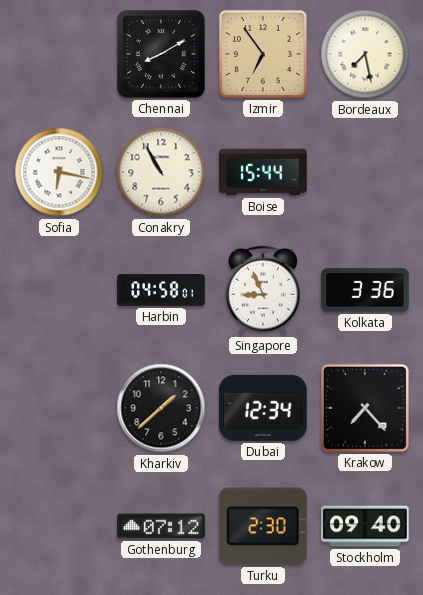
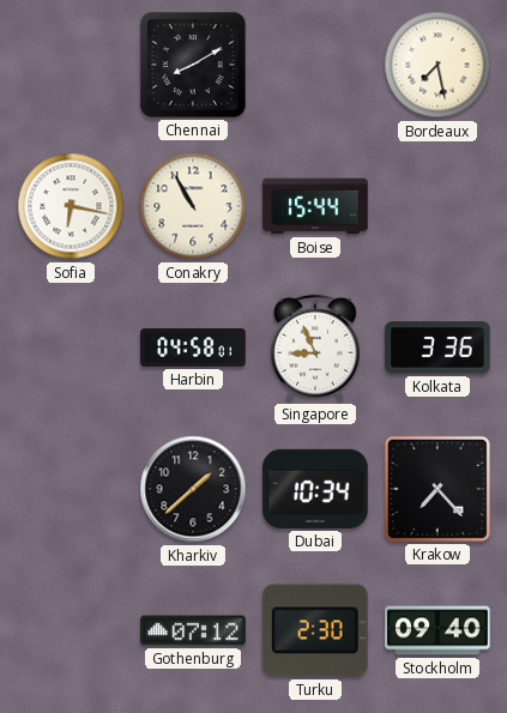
Izmir: 6:54 -> none
Dubai: 12:34 -> 10:34
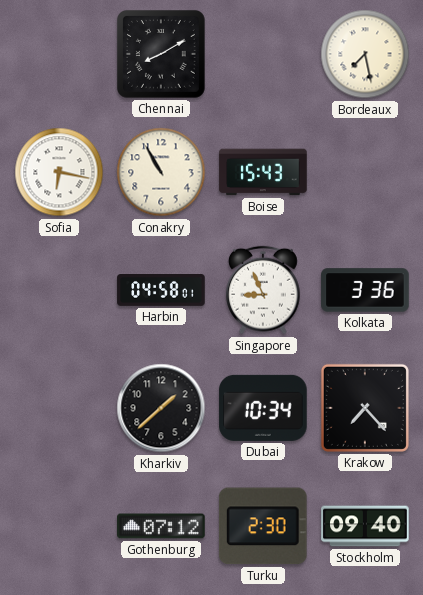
Boise: 15:44 -> 15:43
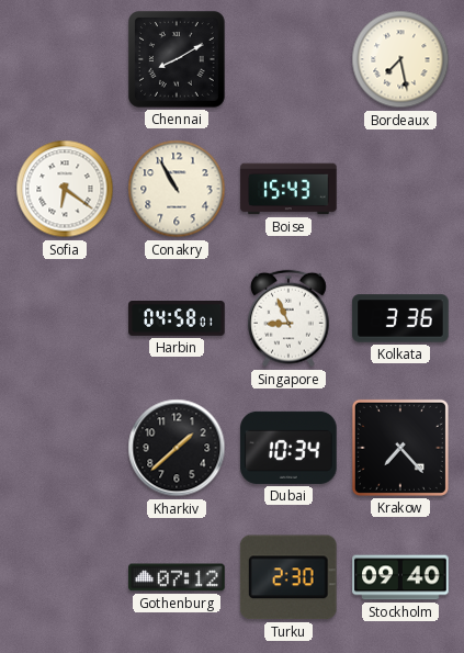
Sofia: 6:17 -> 6:21
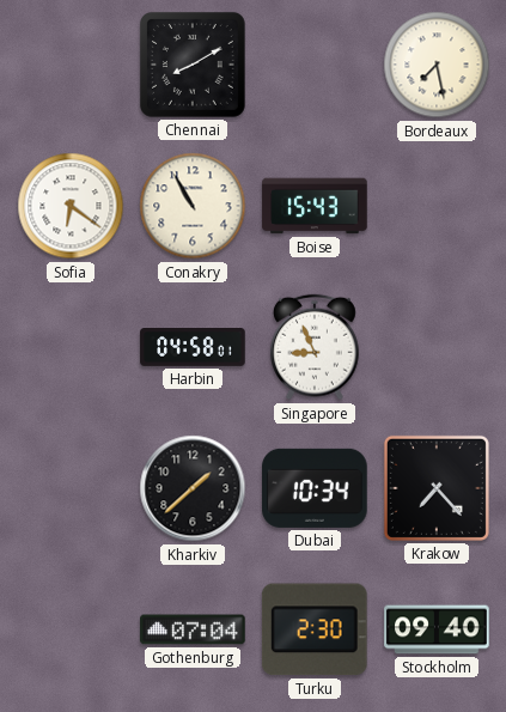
Kolkata: 3:36 -> none
Gothenburg: 07:12 -> 07:04
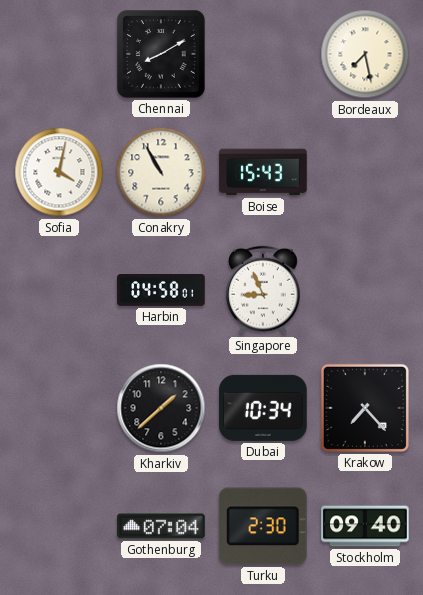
Sofia: 6:21 -> 4:02
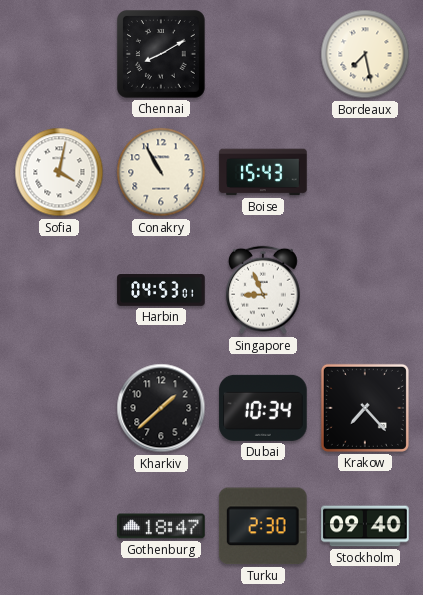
Harbin: 04:58 -> 04:53
Gothenburg: 07:04 -> 18:47
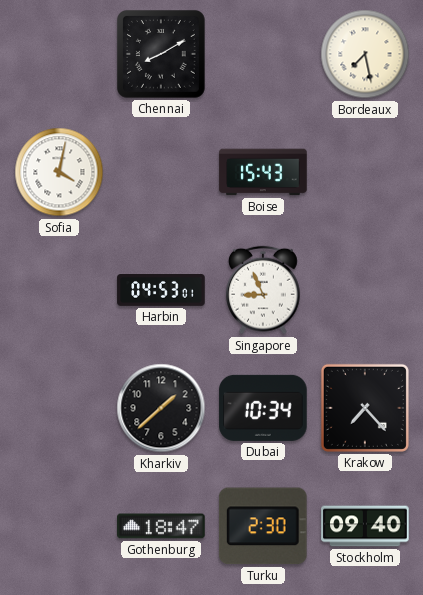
Conakry: 10:55 -> none
